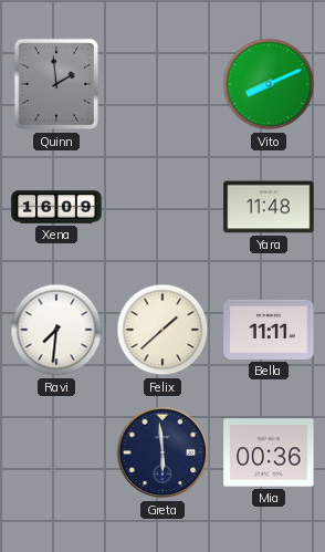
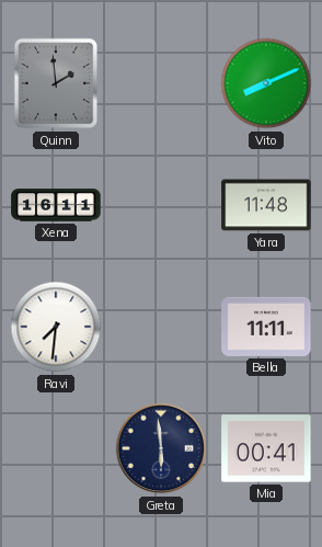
Xena: 16:09 -> 16:11
Felix: 1:38 -> none
Mia: 00:36 -> 00:41
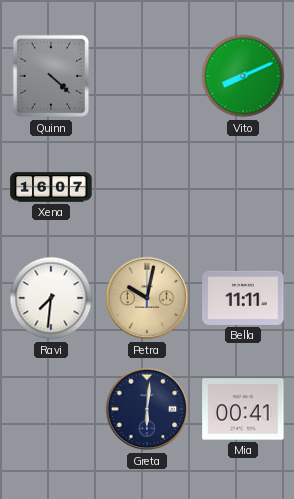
Quinn: 1:59 -> 4:22
Xena: 16:11 -> 16:07
Yara: 11:48 -> none
Petra: none -> 10:02
Greta: 5:59 -> 6:01
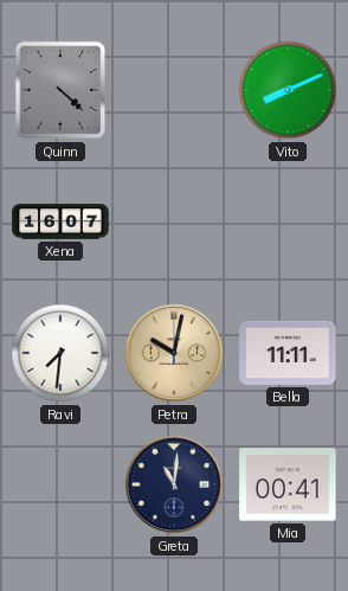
Greta: 6:01 -> 11:01
